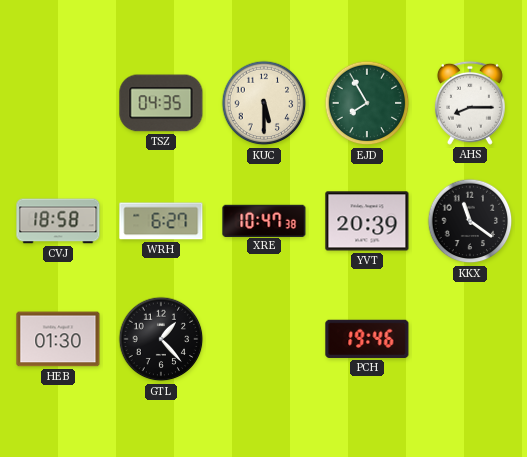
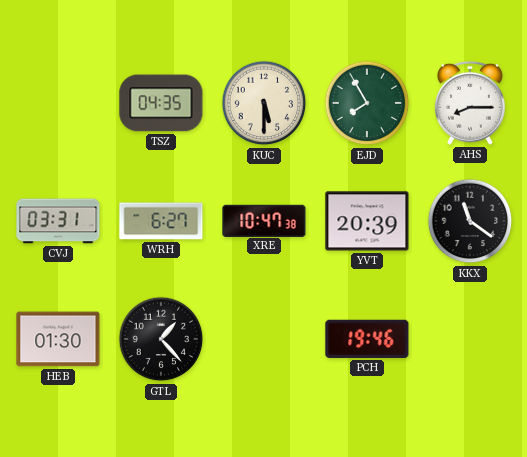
CVJ: 18:58 -> 03:31
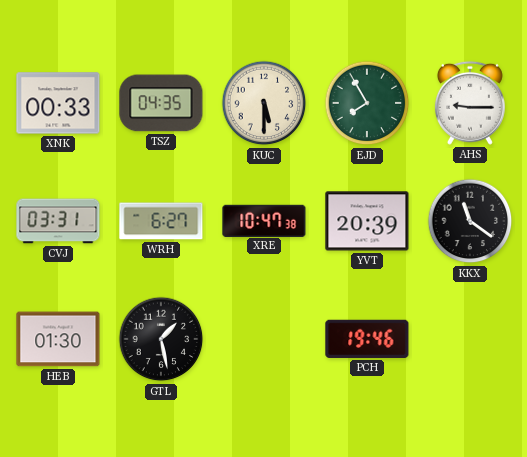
XNK: none -> 00:33
AHS: 8:15 -> 9:15
GTL: 1:23 -> 1:28
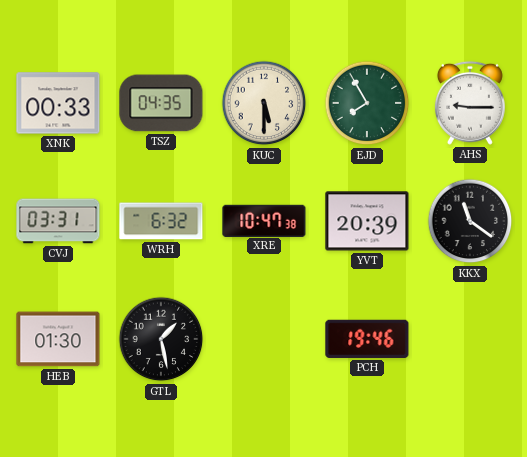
WRH: 6:27 -> 6:32
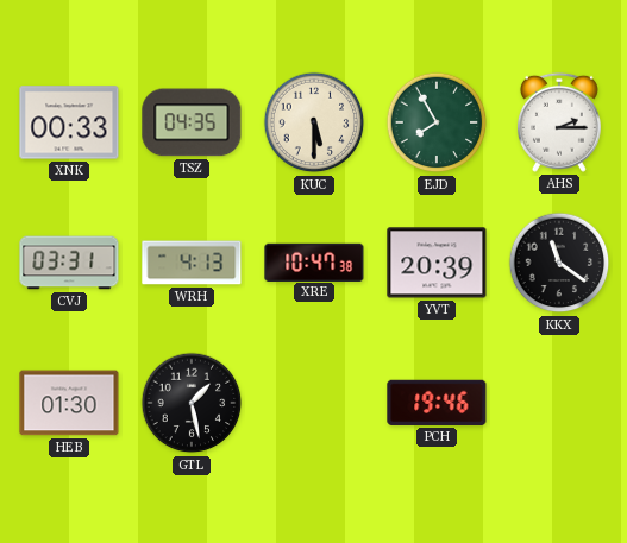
AHS: 9:15 -> 2:15
WRH: 6:32 -> 4:13
